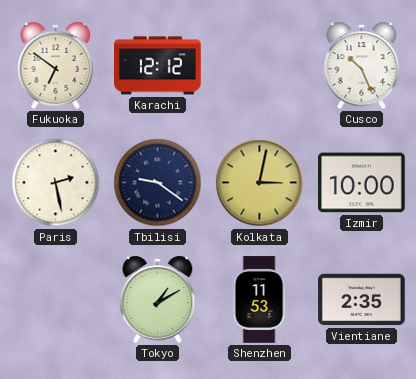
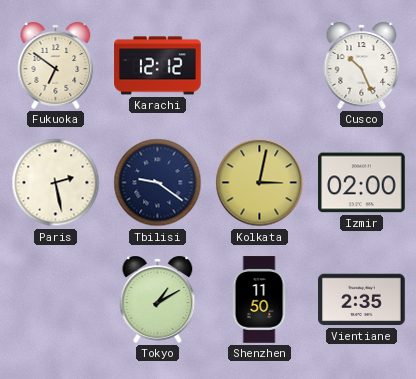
Izmir: 10:00 -> 02:00
Shenzhen: 11:53 -> 11:50
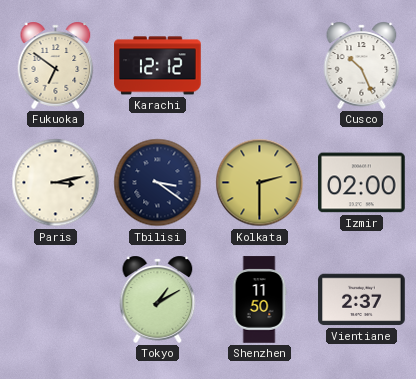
Paris: 2:28 -> 3:13
Tbilisi: 9:21 -> 3:21
Kolkata: 3:02 -> 2:30
Vientiane: 2:35 -> 2:37
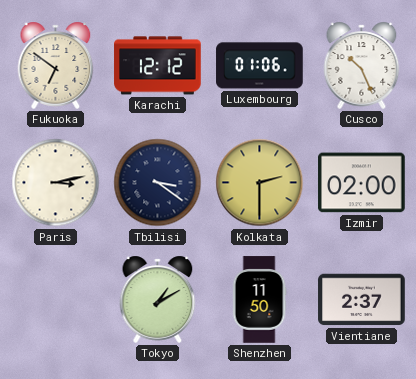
Luxembourg: none -> 01:06
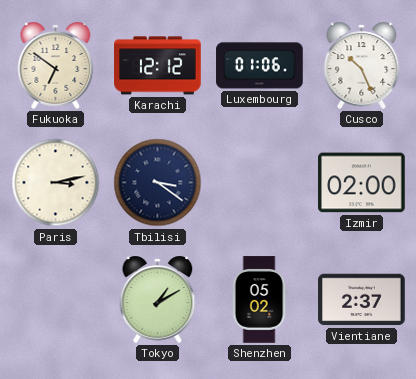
Kolkata: 2:30 -> none
Shenzhen: 11:50 -> 05:02
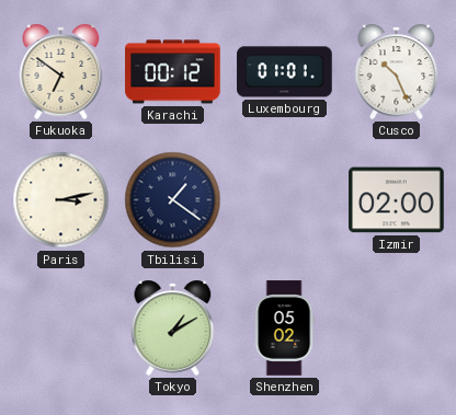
Karachi: 12:12 -> 00:12
Luxembourg: 01:06 -> 01:01
Tbilisi: 3:21 -> 1:21
Vientiane: 2:37 -> none
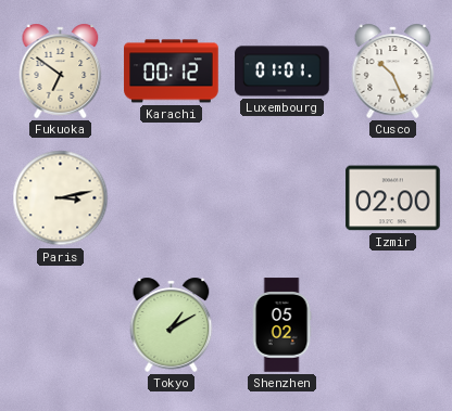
Tbilisi: 1:21 -> none
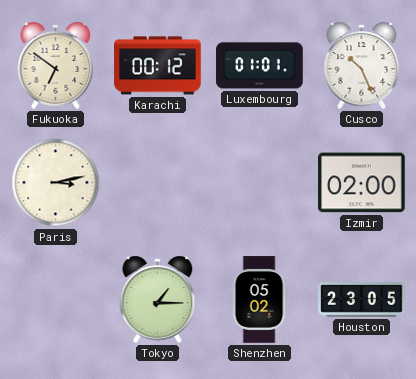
Tokyo: 1:10 -> 1:15
Houston: none -> 23:05
